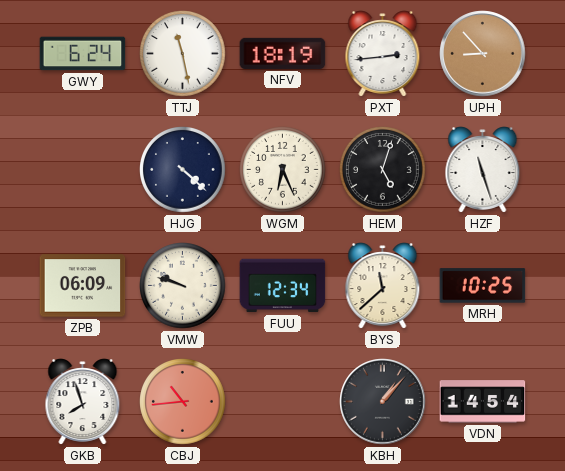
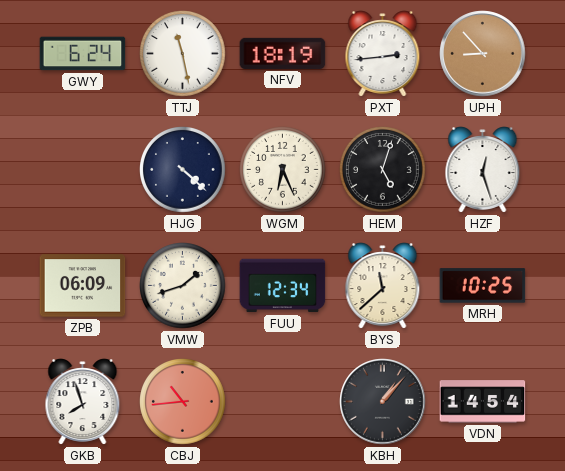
HZF: 11:27 -> 12:27
VMW: 9:48 -> 1:42
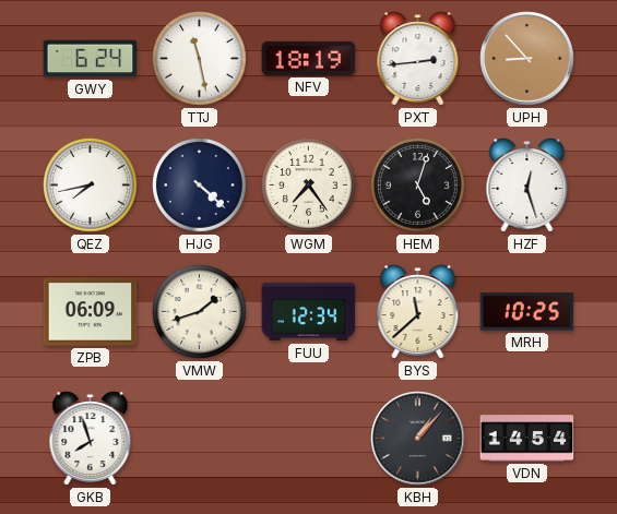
QEZ: none -> 7:43
WGM: 6:26 -> 7:24
CBJ: 10:44 -> none
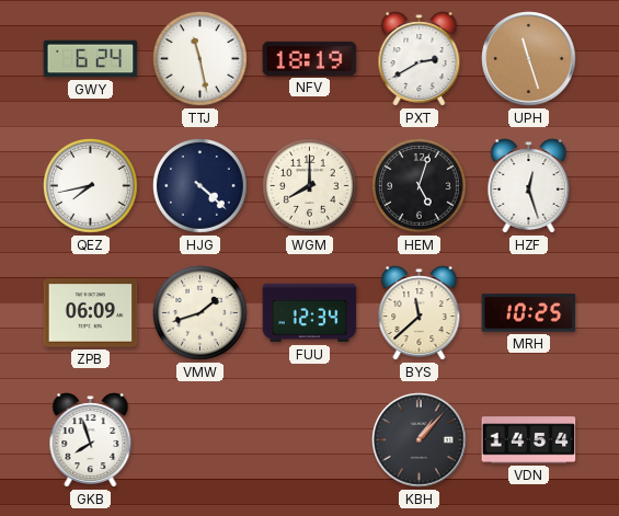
PXT: 2:44 -> 2:40
UPH: 8:53 -> 11:27
WGM: 7:24 -> 8:00
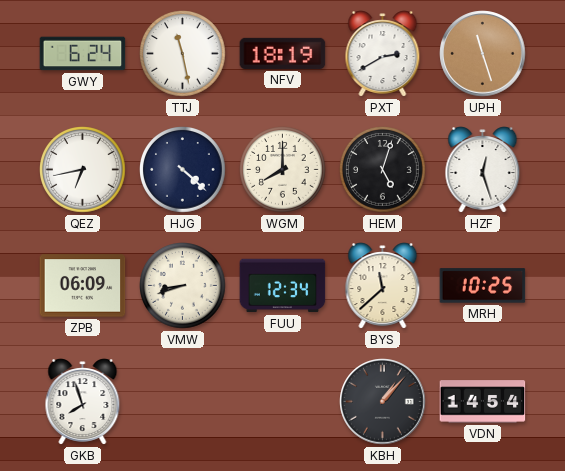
QEZ: 7:43 -> 6:43
VMW: 1:42 -> 8:42
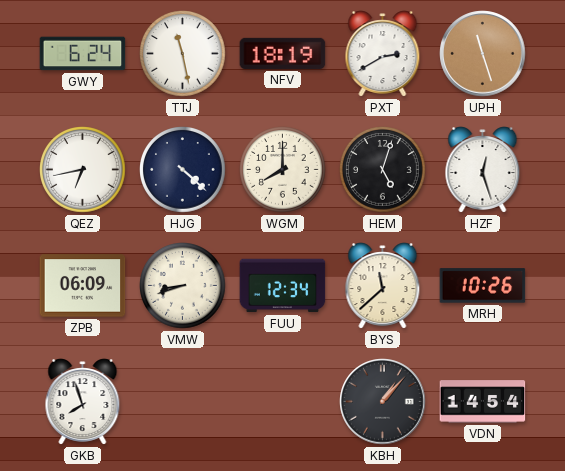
MRH: 10:25 -> 10:26
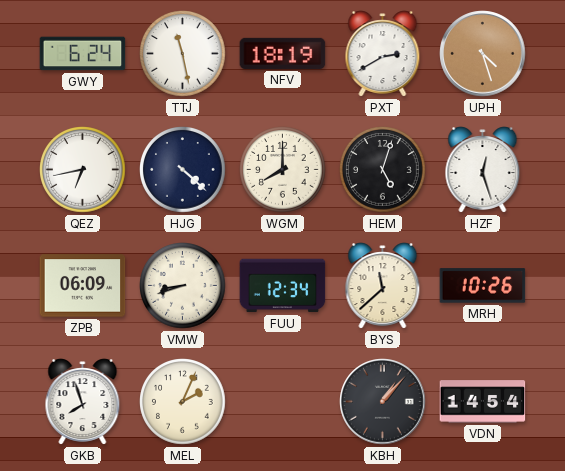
UPH: 11:27 -> 4:27
MEL: none -> 2:04
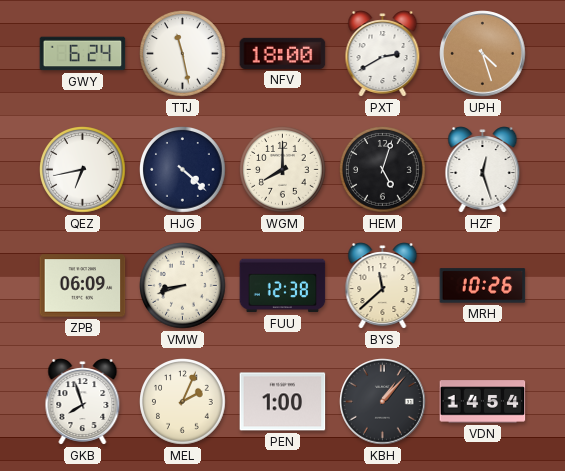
NFV: 18:19 -> 18:00
FUU: 12:34 -> 12:38
PEN: none -> 1:00
